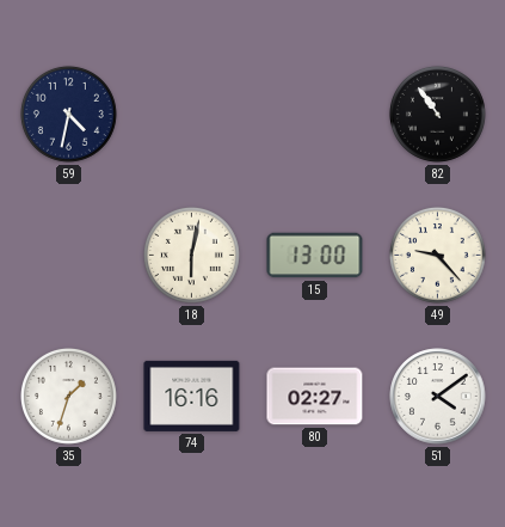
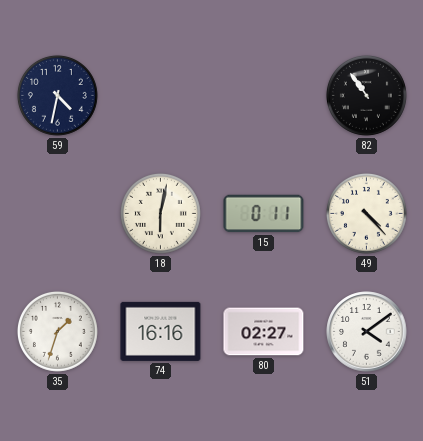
15: 13:00 -> 0:11
49: 9:23 -> 4:23
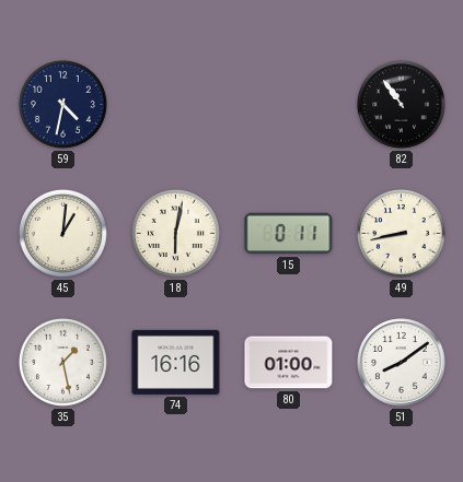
45: none -> 1:01
49: 4:23 -> 8:43
35: 1:33 -> 1:28
80: 02:27 -> 01:00
51: 4:09 -> 8:09
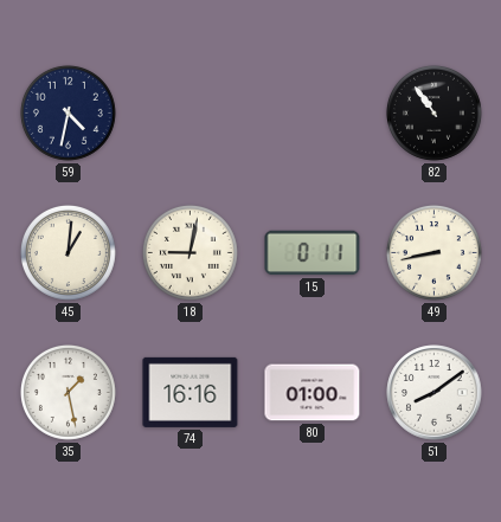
18: 6:02 -> 9:02
